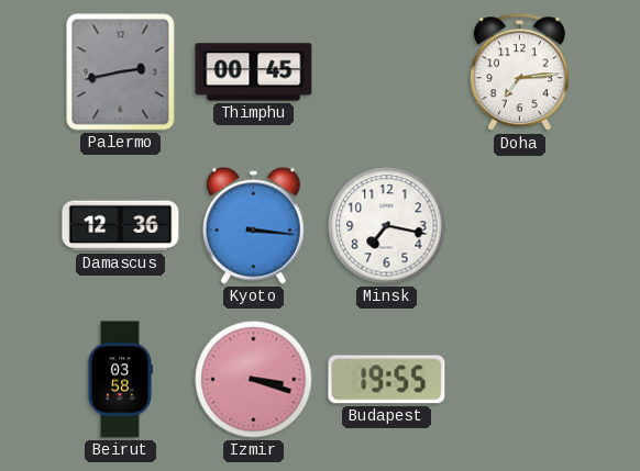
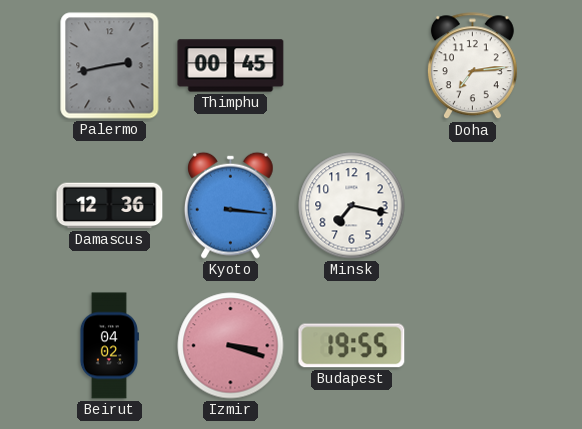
Beirut: 03:58 -> 04:02
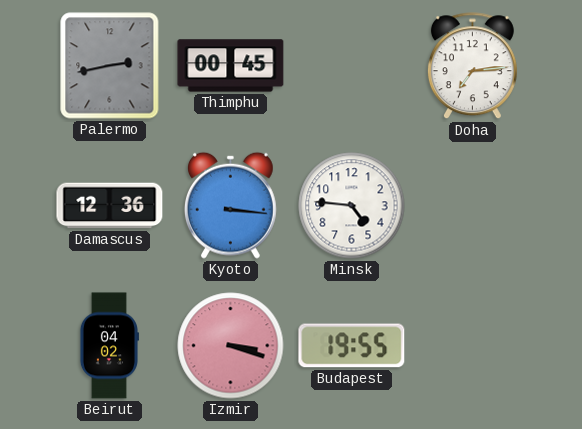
Minsk: 7:17 -> 4:46
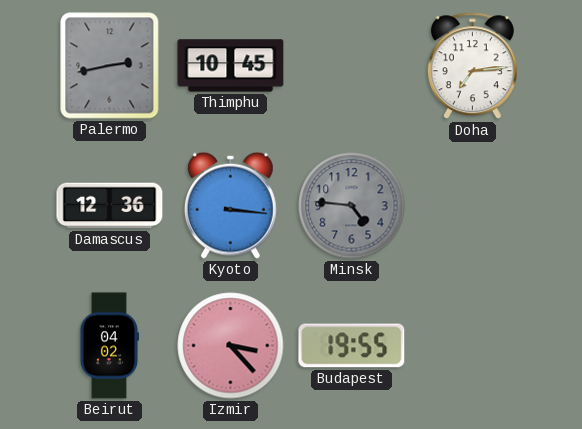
Thimphu: 00:45 -> 10:45
Minsk dial: white -> grey
Izmir: 3:18 -> 3:23
